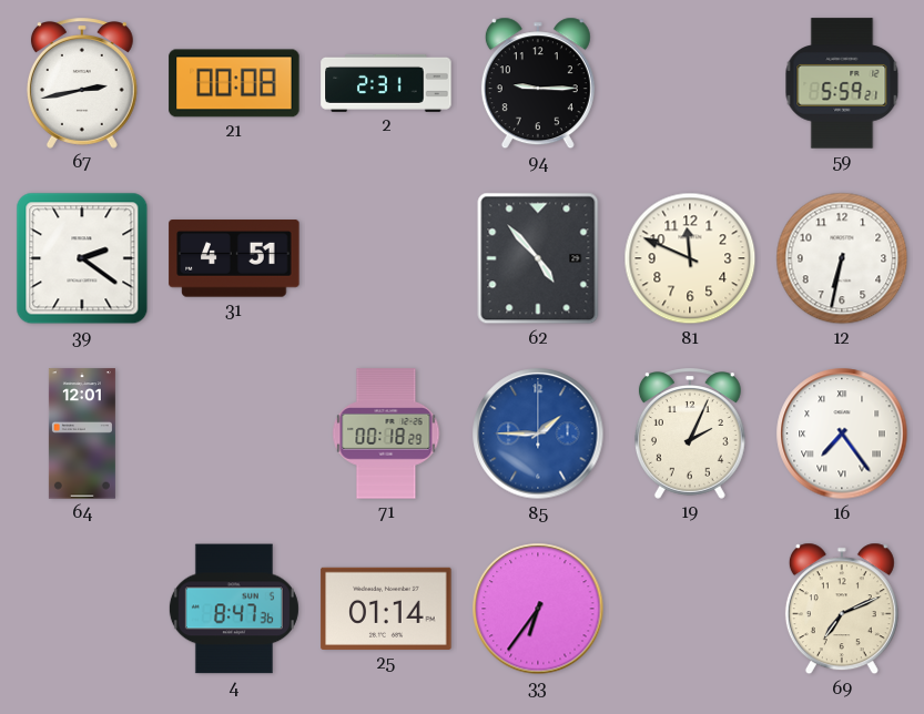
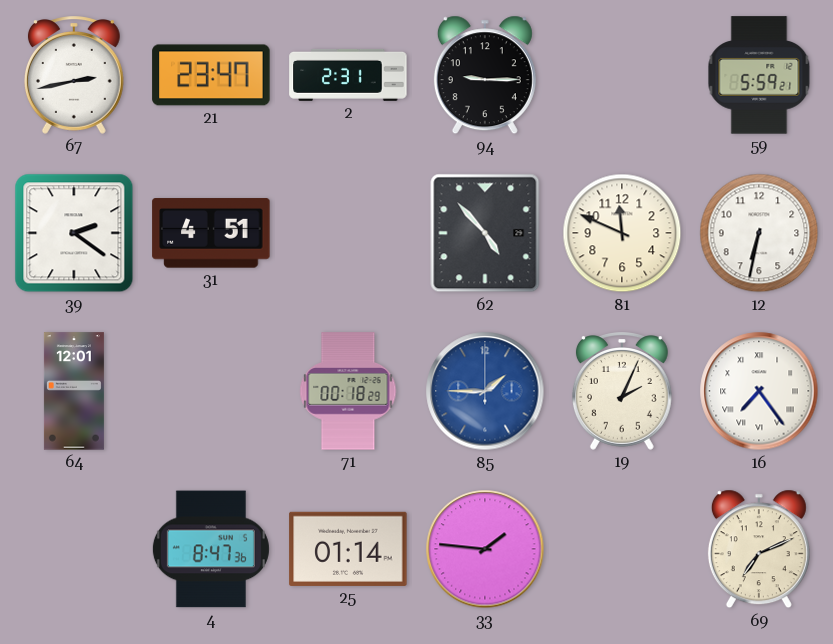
21: 00:08 -> 23:47
33: 6:36 -> 1:46
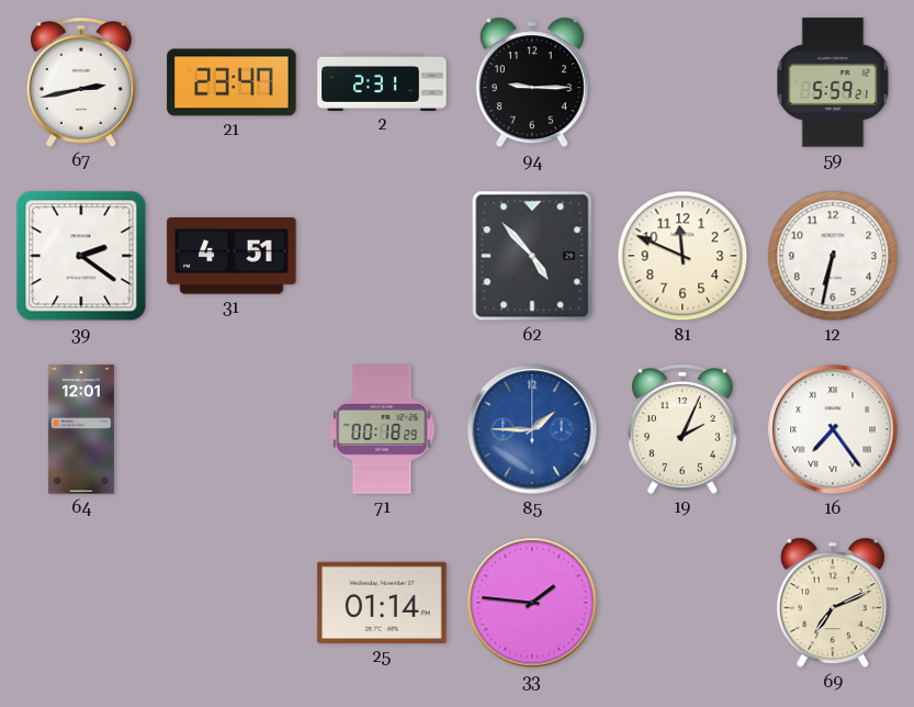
4: 8:47 -> none
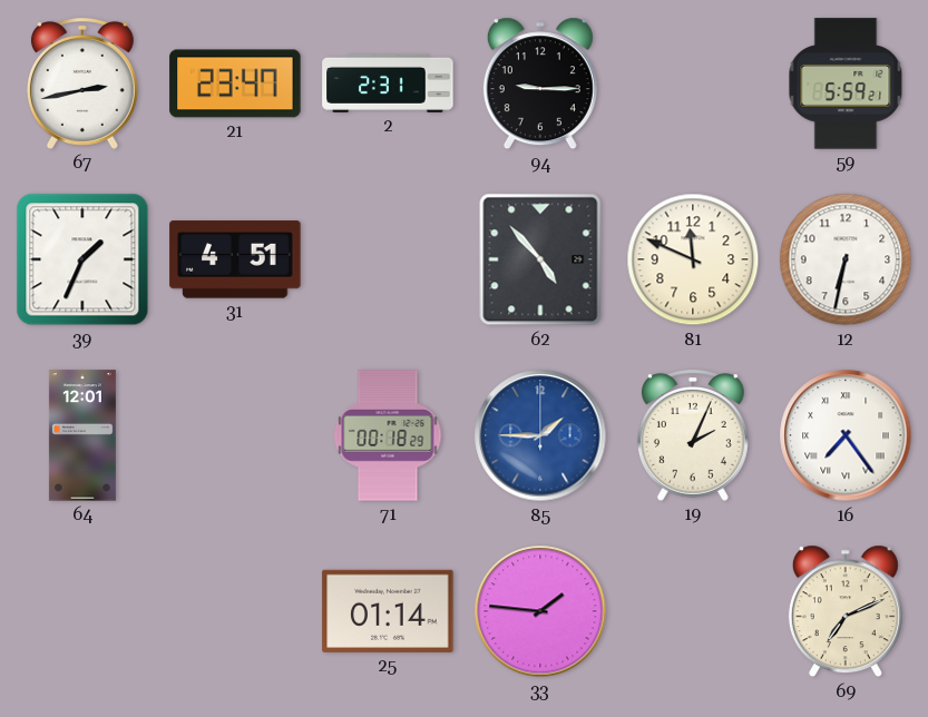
39: 2:21 -> 1:34
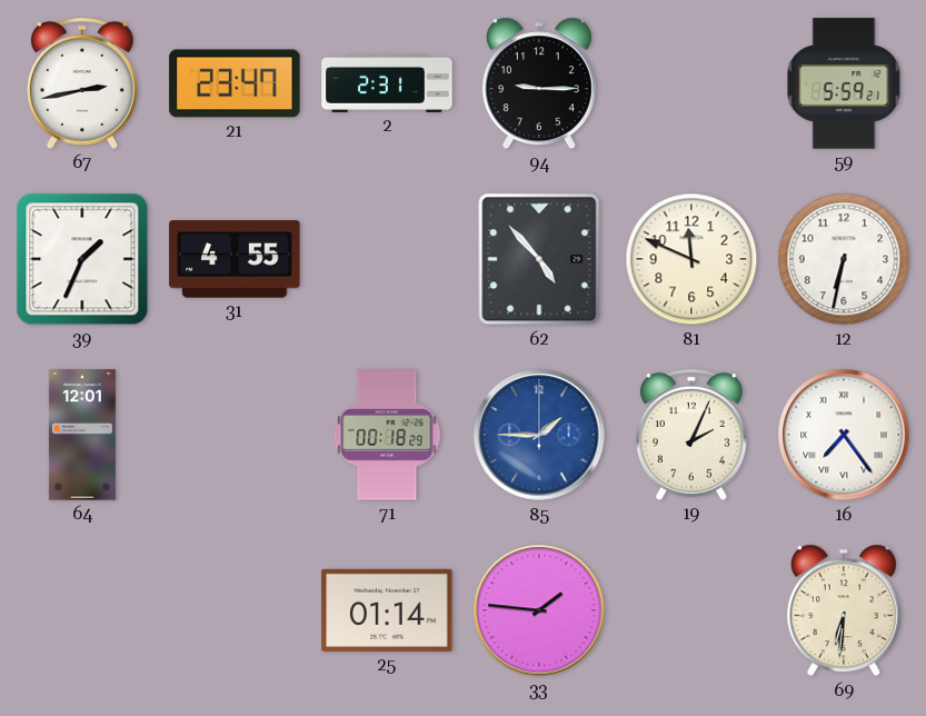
31: 4:51 -> 4:55
69: 7:11 -> 6:31
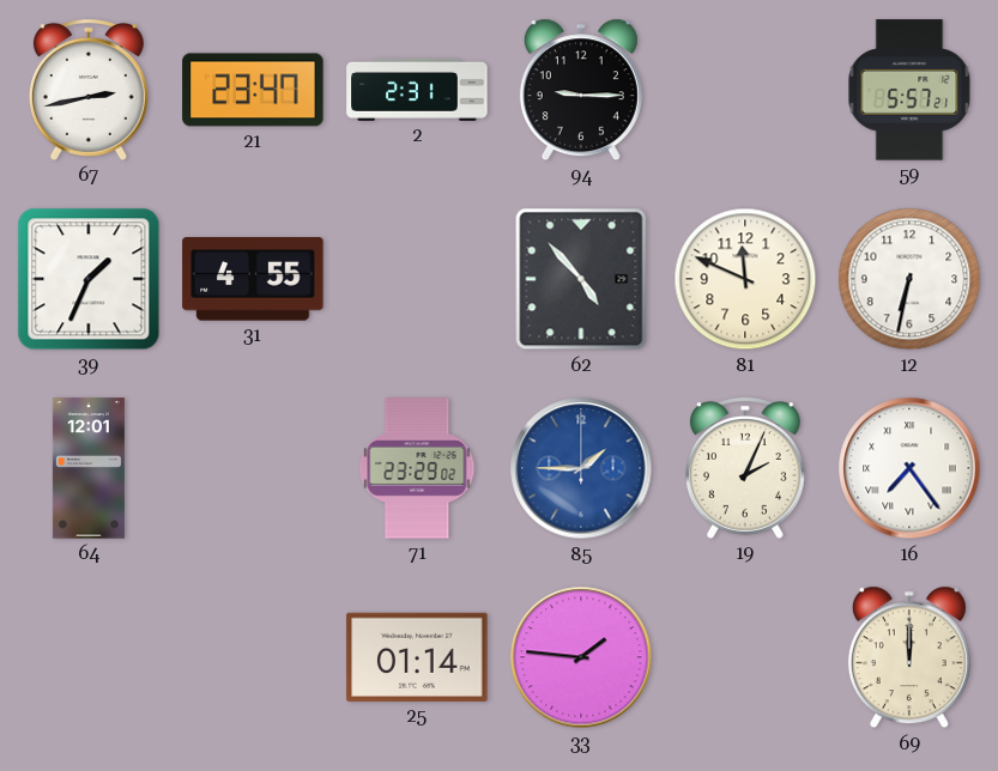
59: 5:59 -> 5:57
71: 00:18 -> 23:29
69: 6:31 -> 12:00
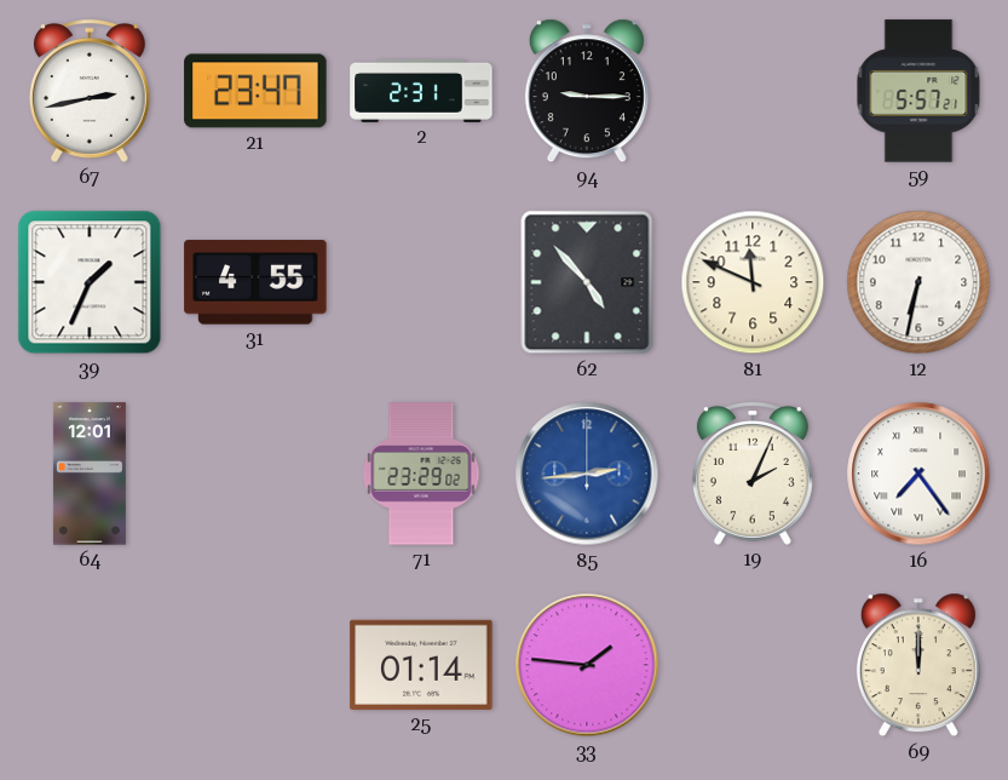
85: 1:45 -> 2:44
